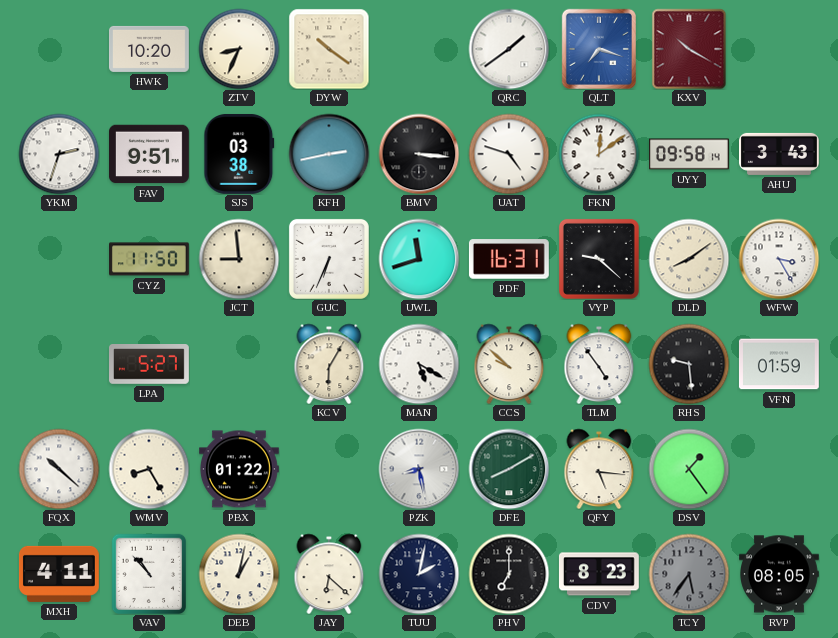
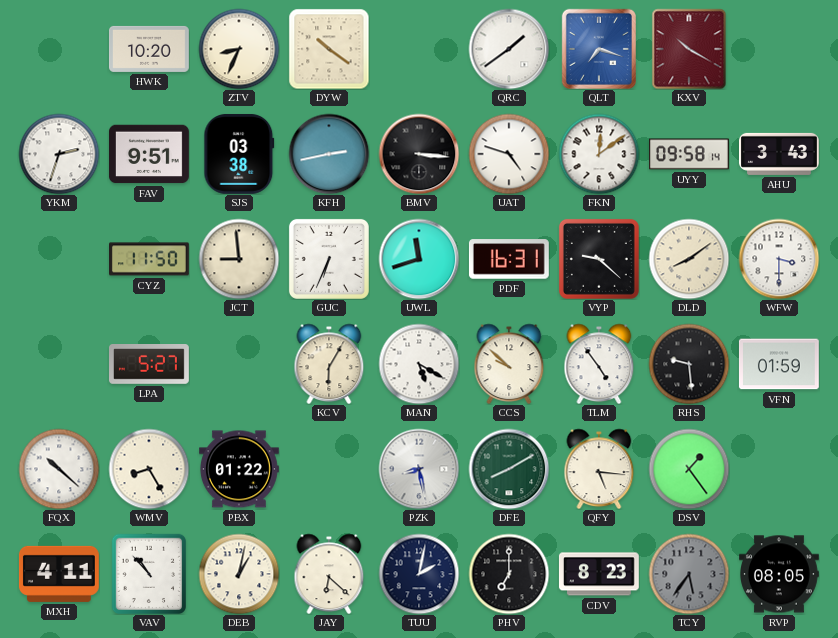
WFW: 3:25 -> 3:30
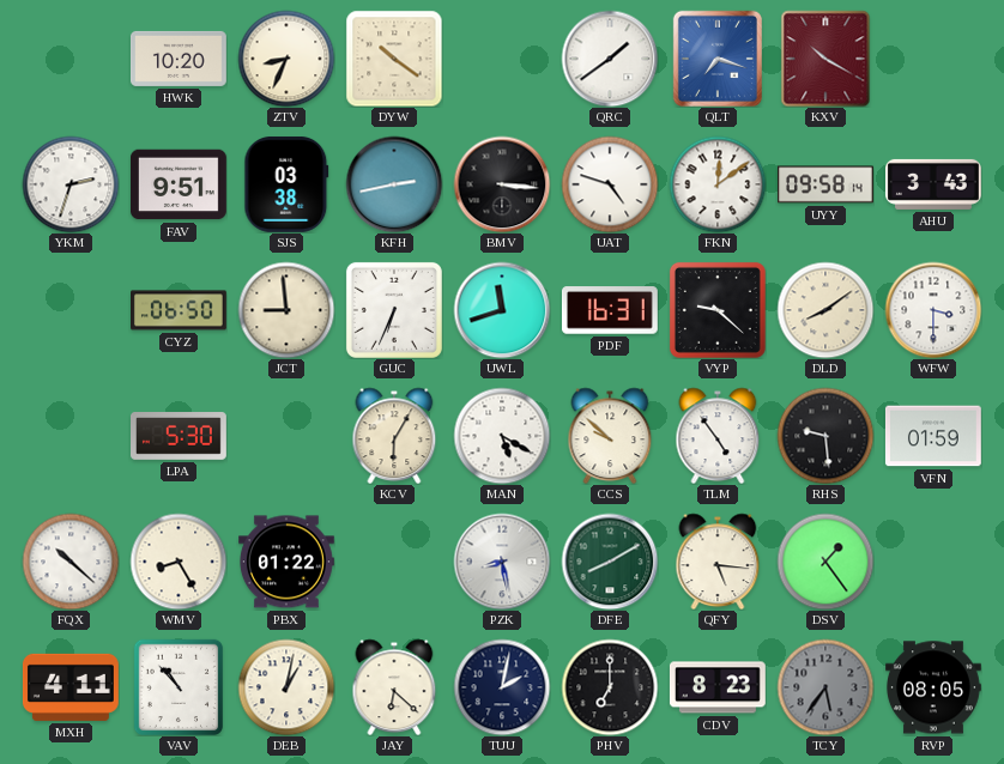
CYZ: 11:50 -> 06:50
LPA: 5:27 -> 5:30
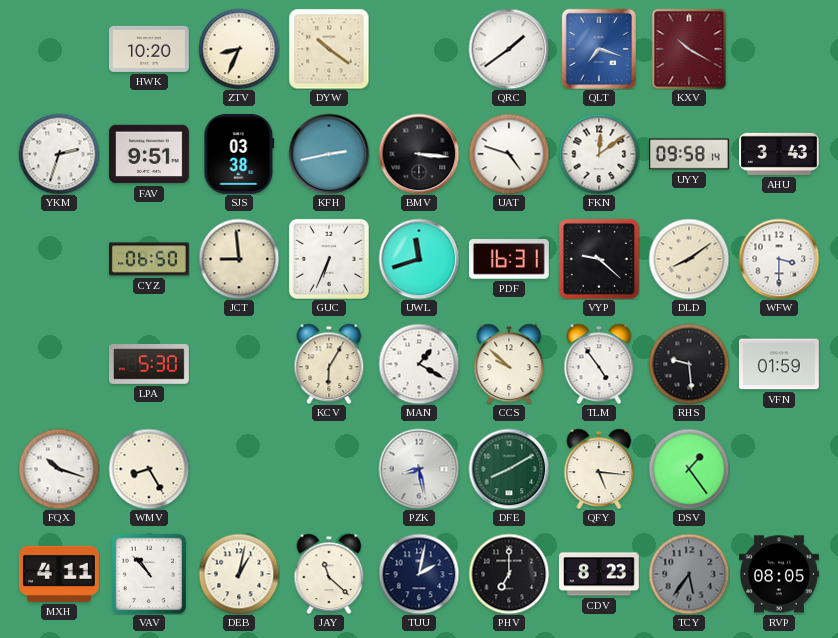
MAN: 5:20 -> 1:20
FQX: 10:22 -> 10:18
PBX: 01:22 -> none
JAY: 6:22 -> 11:22
